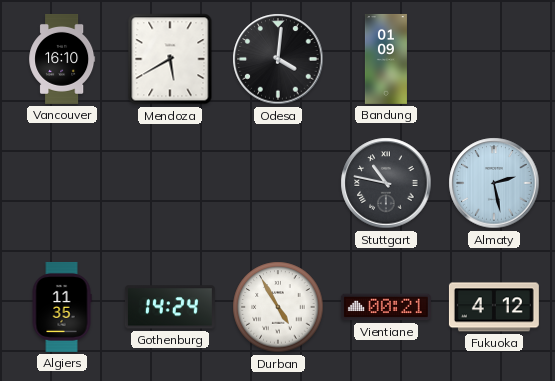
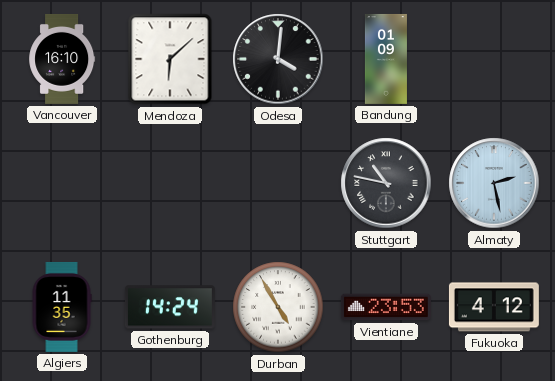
Mendoza: 5:40 -> 6:08
Vientiane: 00:21 -> 23:53
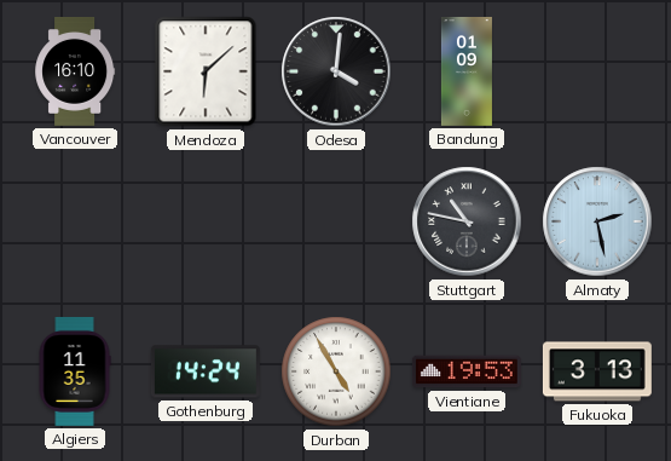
Vientiane: 23:53 -> 19:53
Fukuoka: 4:12 -> 3:13
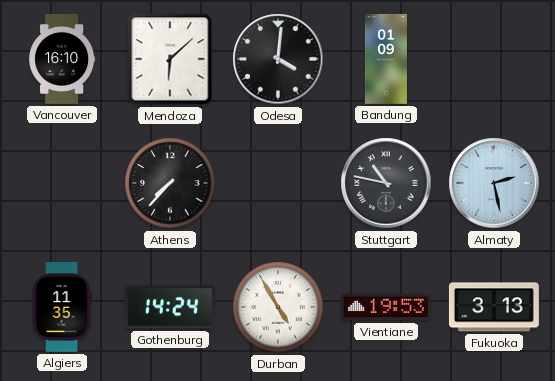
Athens: none -> 7:37
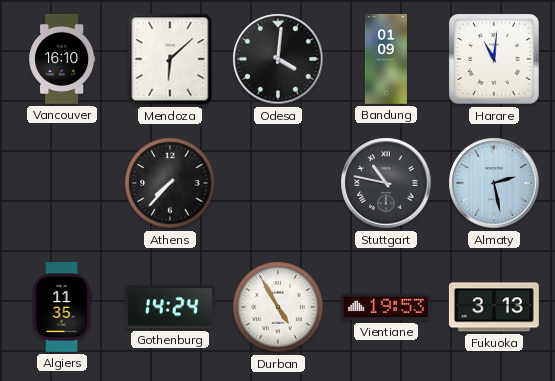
Harare: none -> 11:01
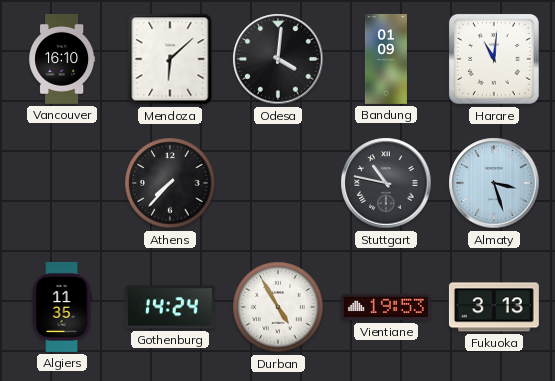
Almaty: 2:28 -> 3:27
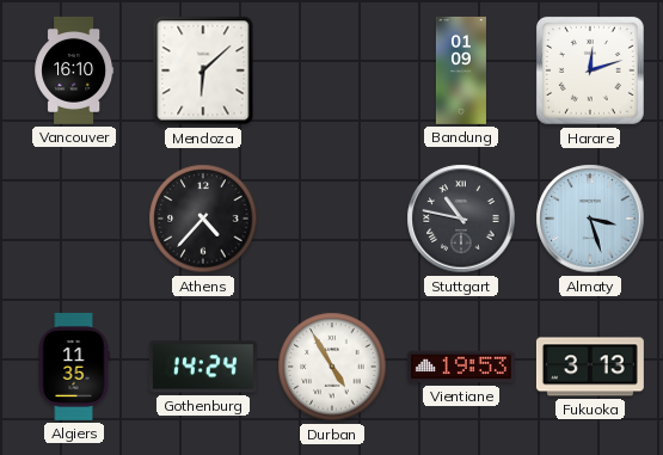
Odesa: 4:01 -> none
Harare: 11:01 -> 12:12
Athens: 7:37 -> 4:37
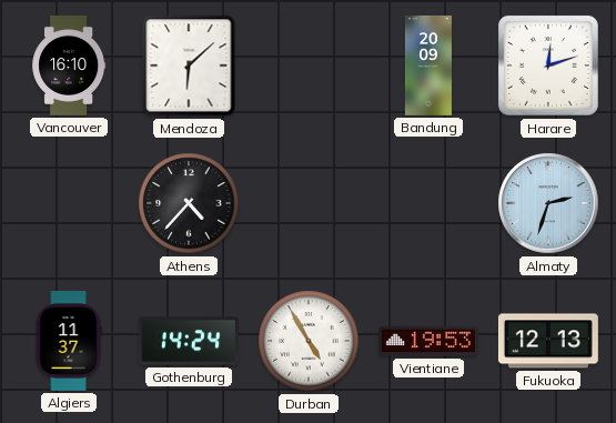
Bandung: 01:09 -> 20:09
Stuttgart: 10:47 -> none
Almaty: 3:27 -> 2:33
Algiers: 11:35 -> 11:37
Fukuoka: 3:13 -> 12:13
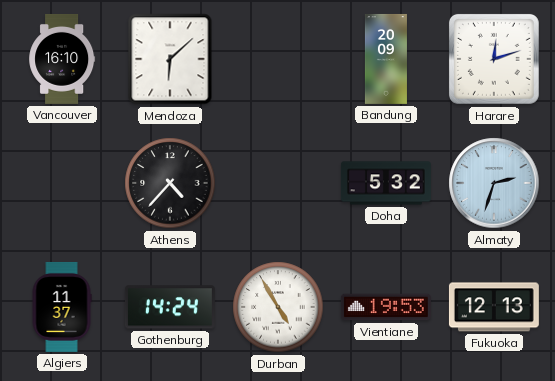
Doha: none -> 5:32
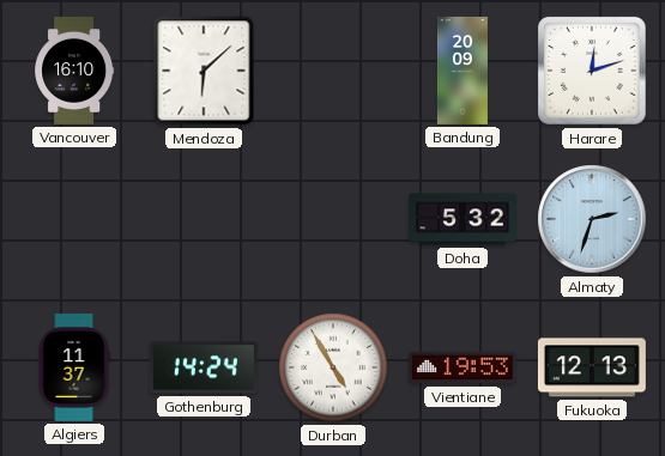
Athens: 4:37 -> none
